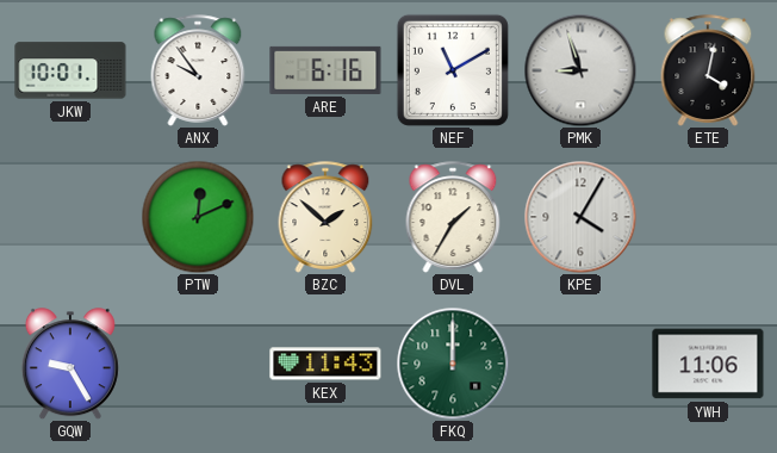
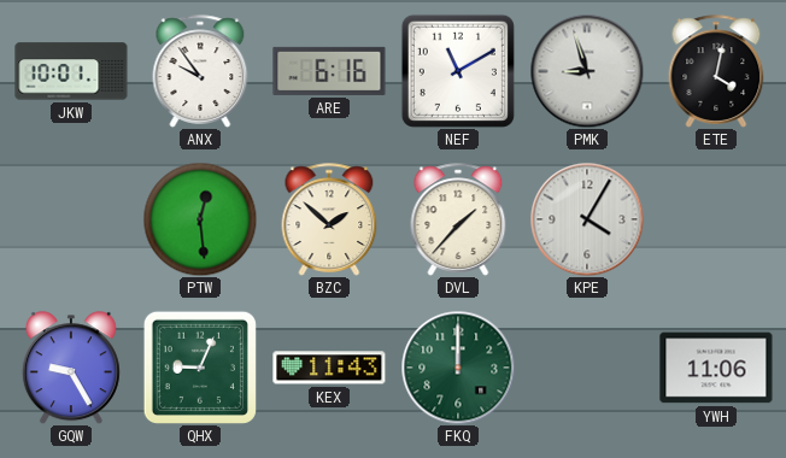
PTW: 12:11 -> 12:29
DVL: 1:35 -> 1:37
QHX: none -> 9:04
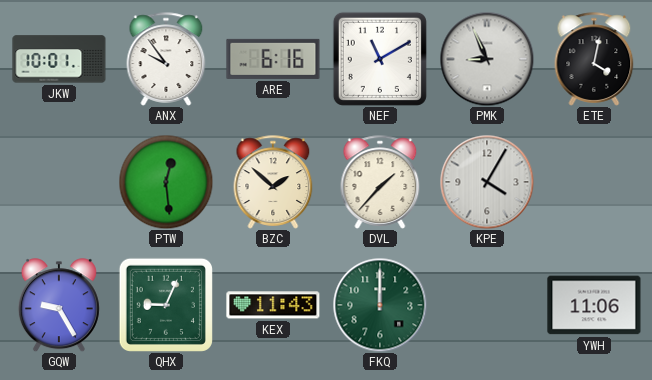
PMK: 8:57 -> 8:56
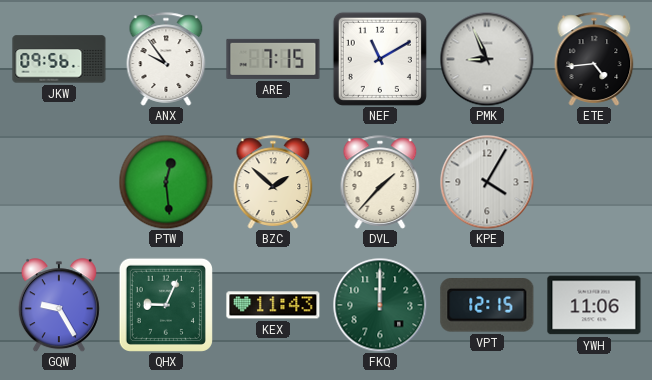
JKW: 10:01 -> 09:56
ARE: 6:16 -> 7:15
ETE: 4:02 -> 4:44
VPT: none -> 12:15
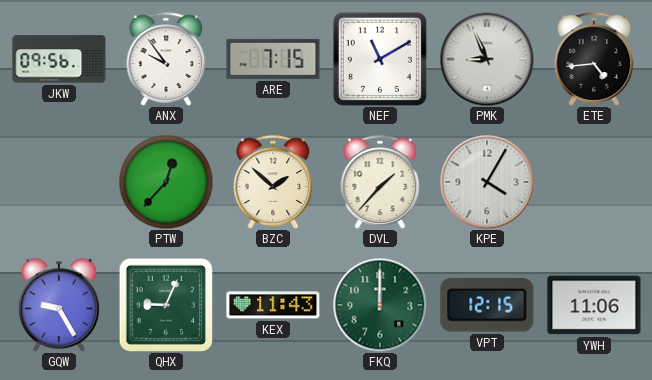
PTW: 12:29 -> 12:37
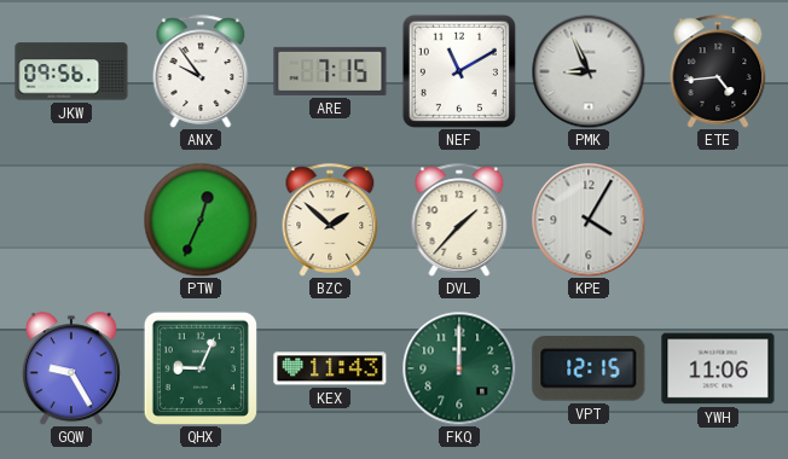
PTW: 12:37 -> 12:34
